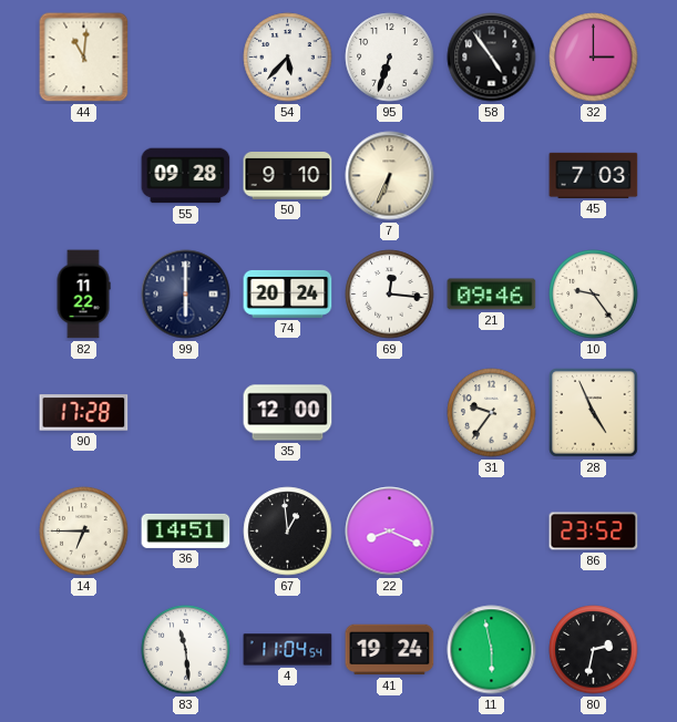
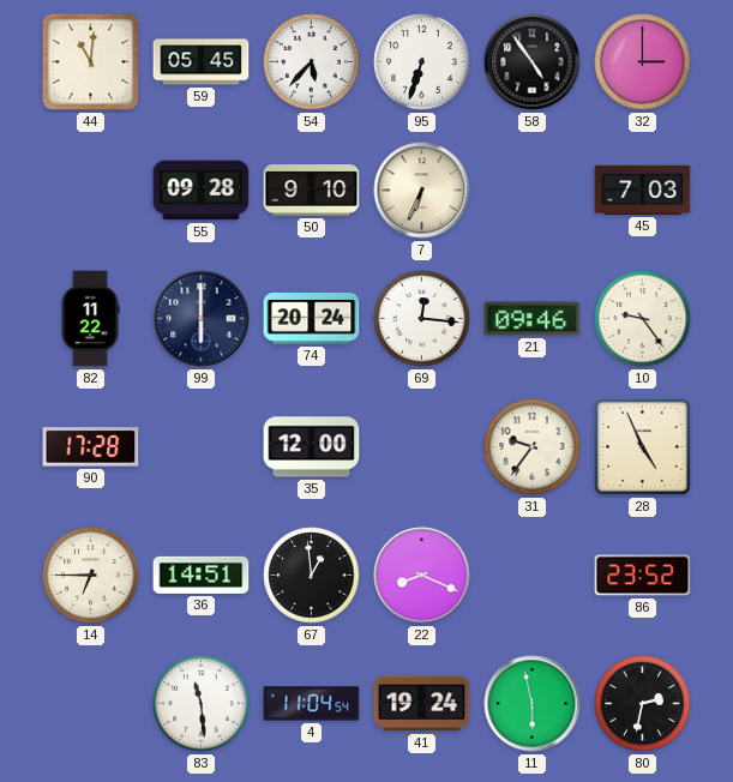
59: none -> 05:45
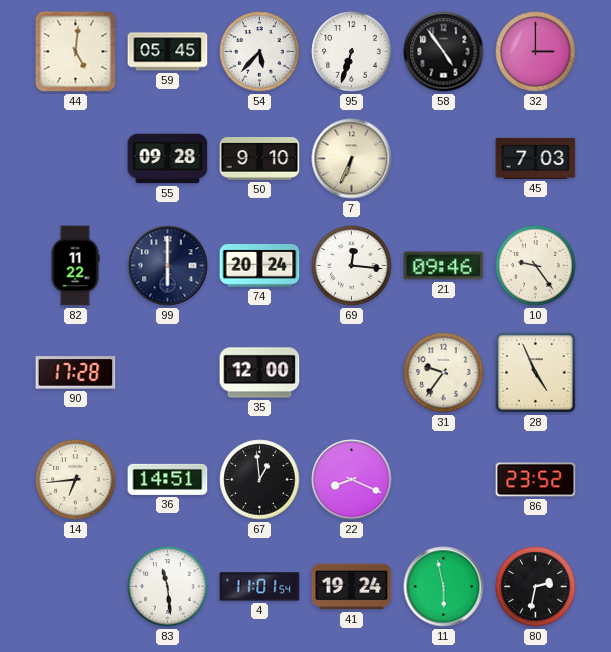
44: 11:01 -> 5:01
14: 6:45 -> 6:44
4: 11:04 -> 11:01
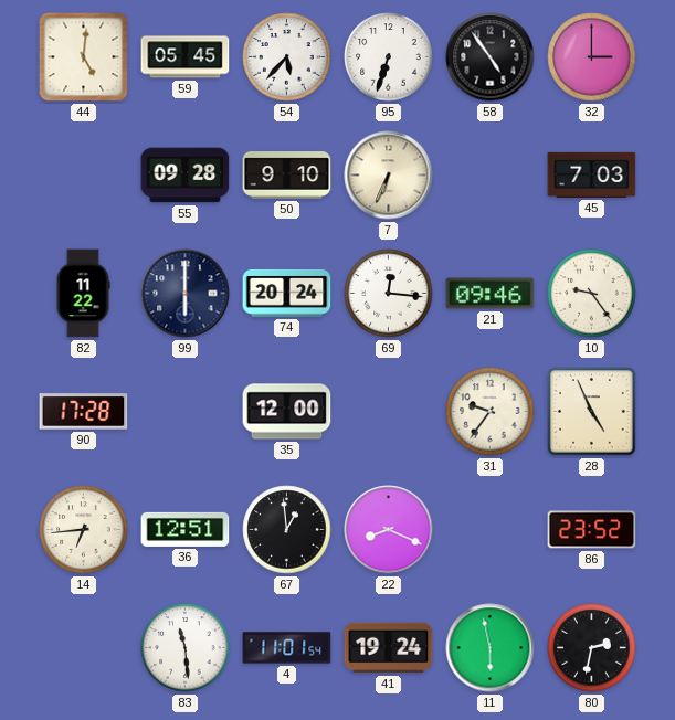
36: 14:51 -> 12:51
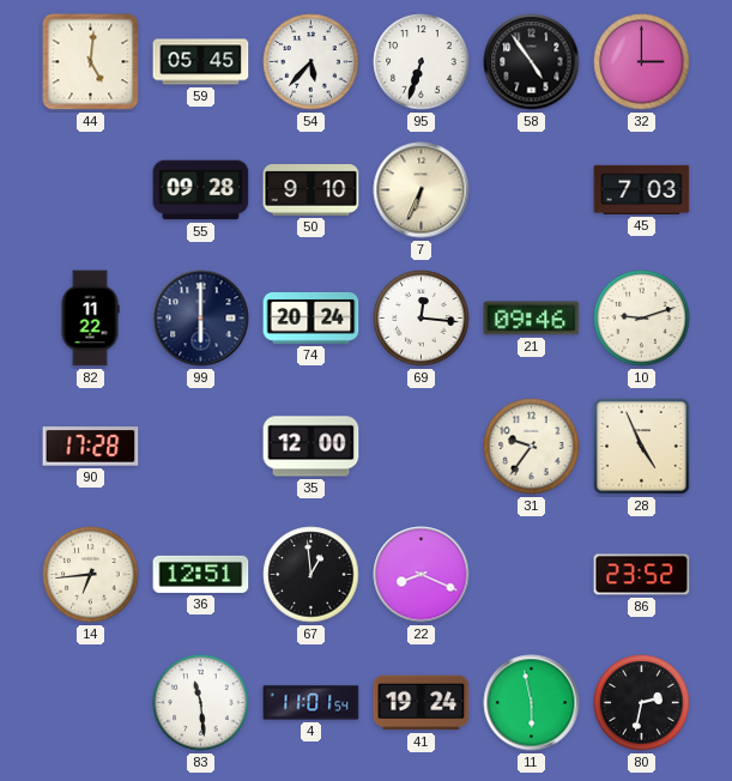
10: 9:24 -> 9:12
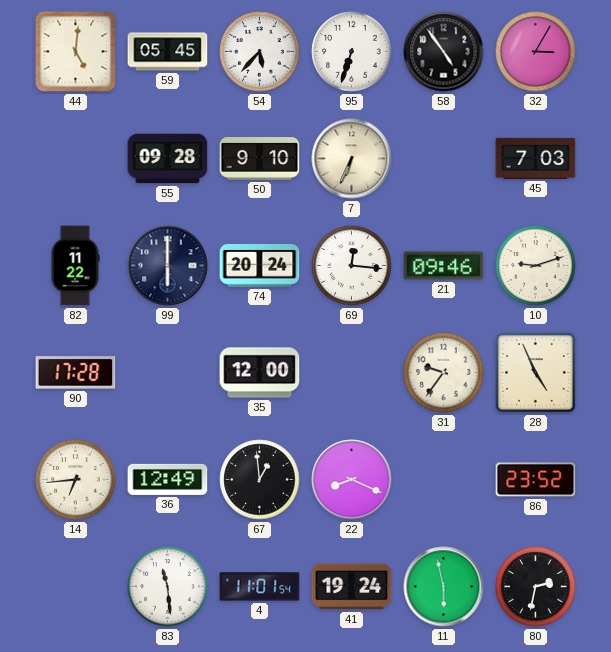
32: 3:00 -> 3:05
36: 12:51 -> 12:49
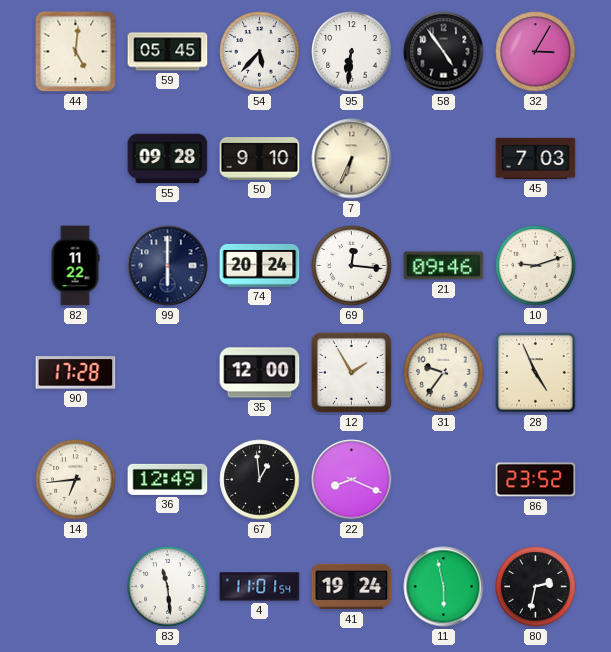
95: 6:33 -> 6:31
12: none -> 1:55
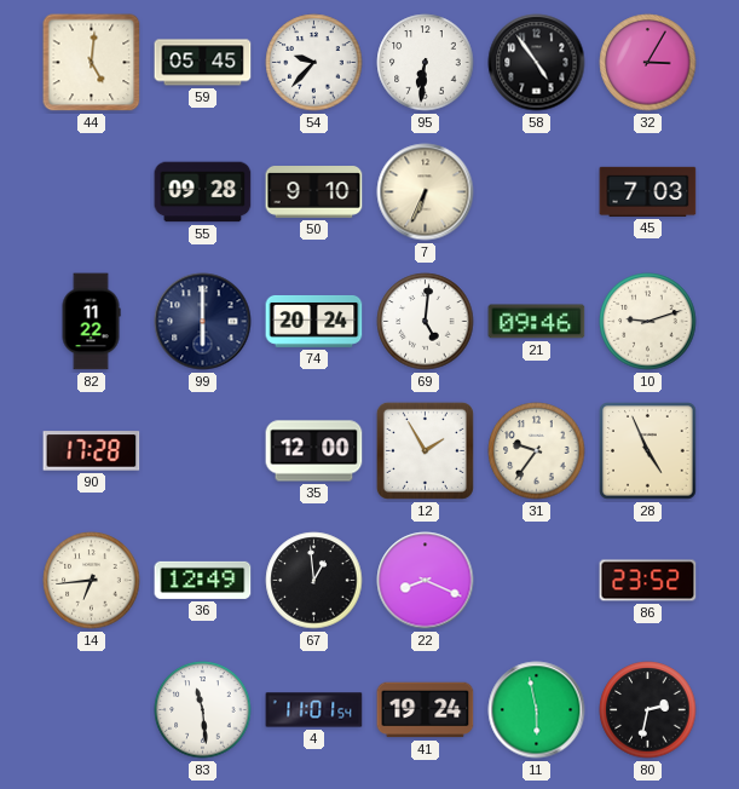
54: 5:37 -> 9:37
69: 12:16 -> 5:01
